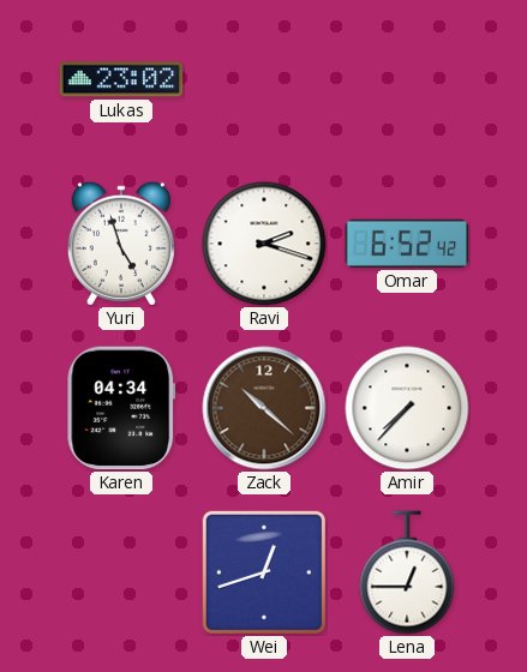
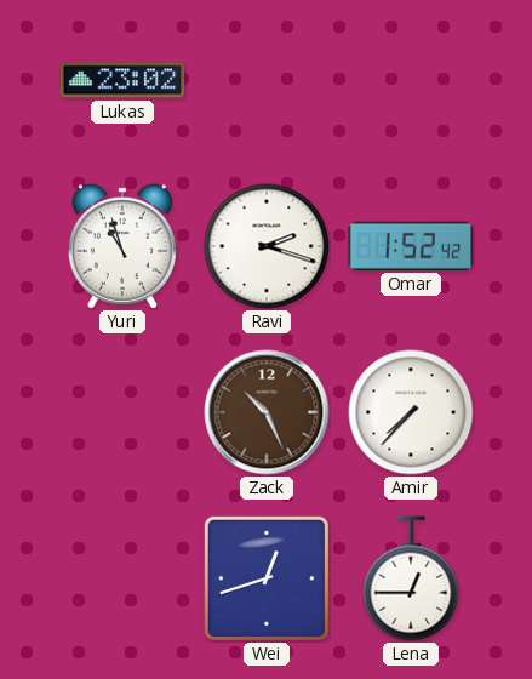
Yuri: 4:57 -> 10:57
Omar: 6:52 -> 1:52
Karen: 04:34 -> none
Zack: 10:22 -> 10:26
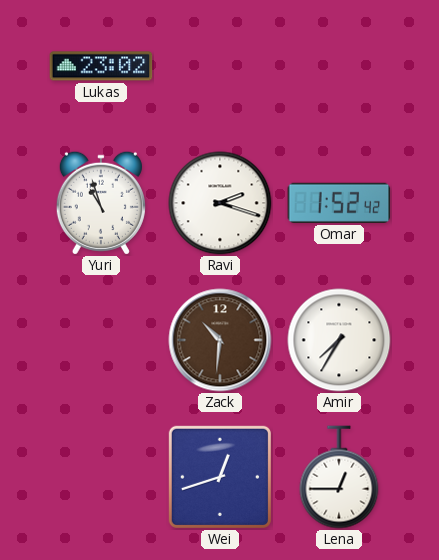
Zack: 10:26 -> 10:31
Amir: 7:37 -> 7:35
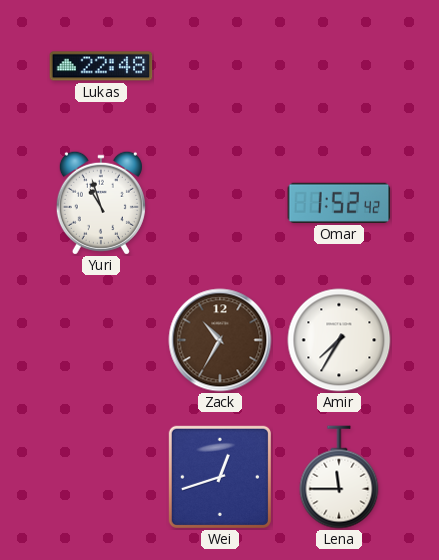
Lukas: 23:02 -> 22:48
Ravi: 2:18 -> none
Zack: 10:31 -> 10:35
Lena: 12:45 -> 11:45
